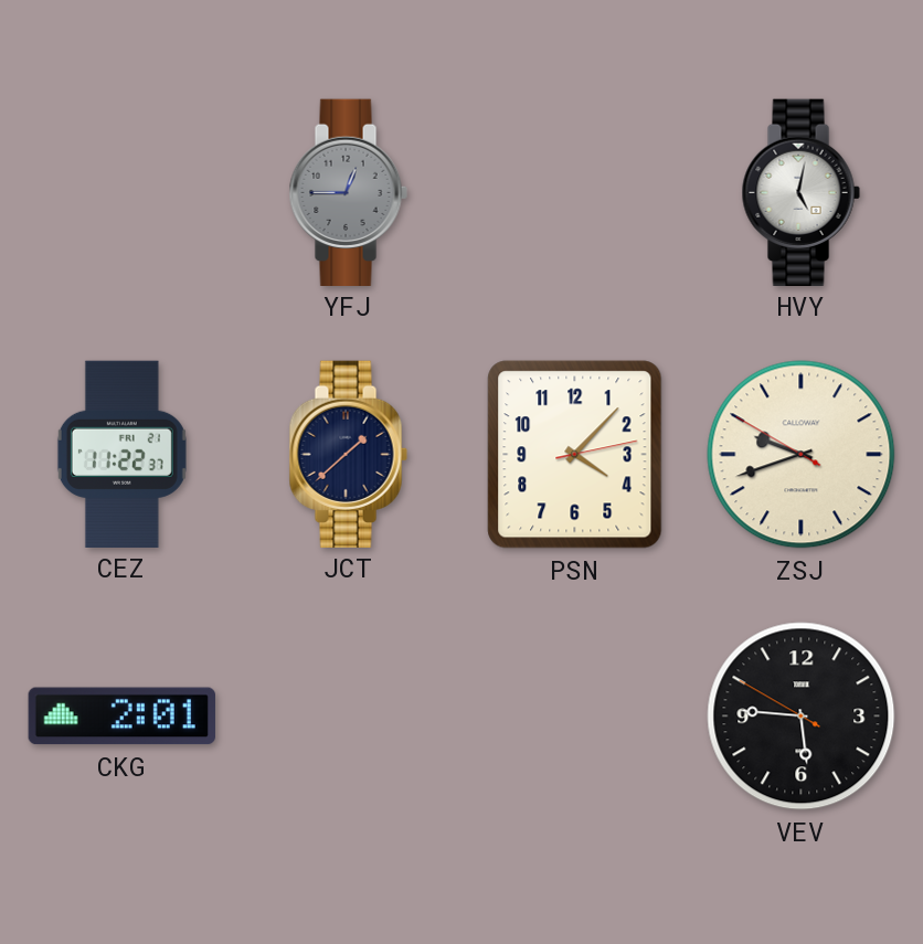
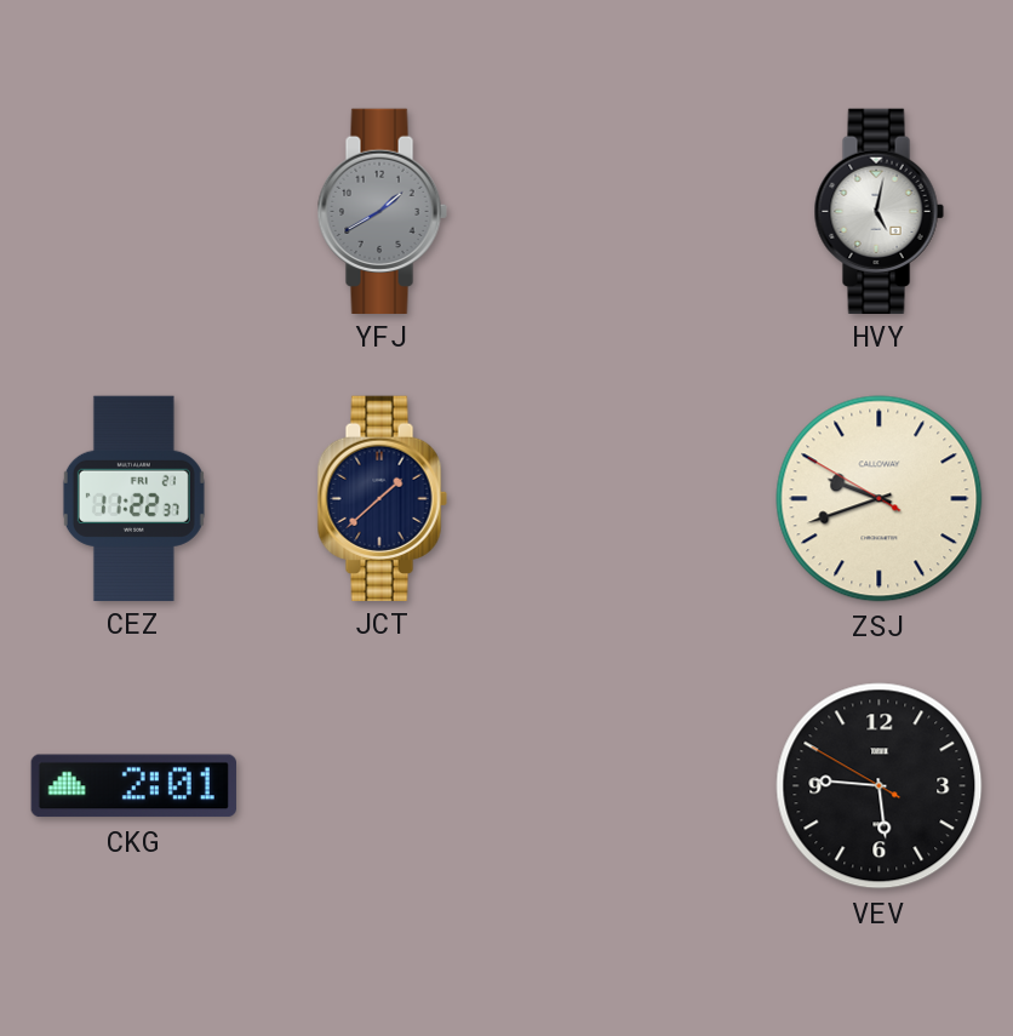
YFJ: 12:45 -> 1:40
PSN: 4:07 -> none
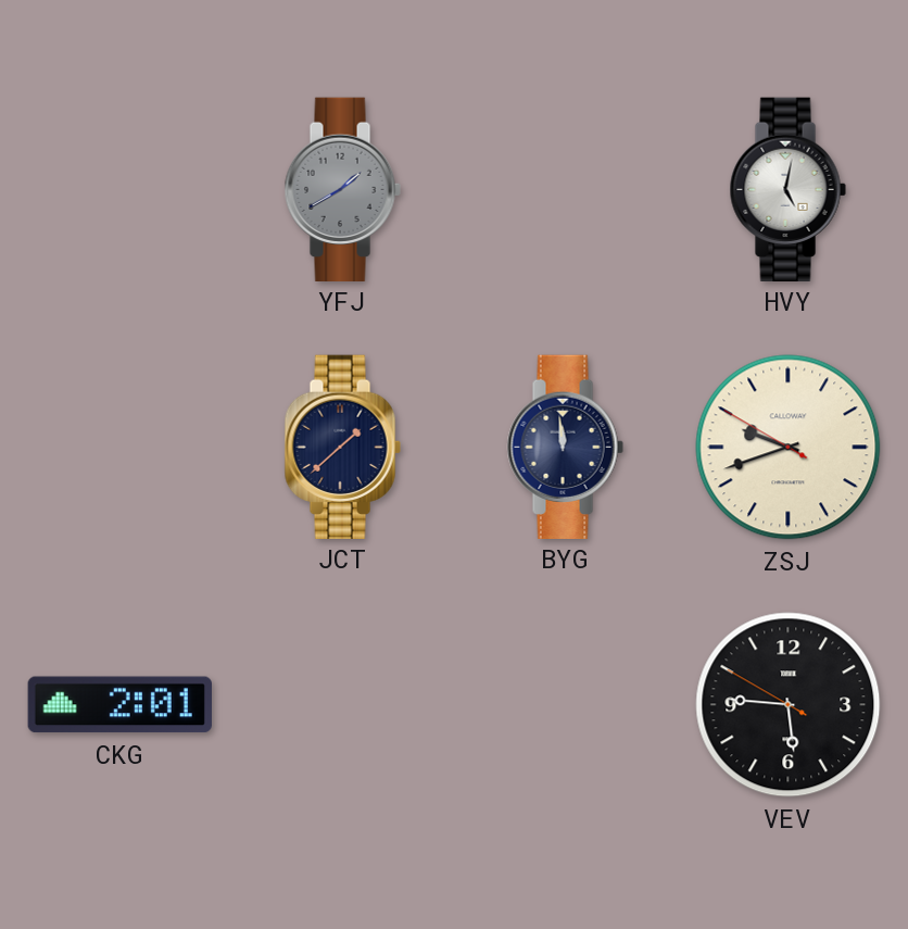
CEZ: 11:22 -> none
BYG: none -> 11:59
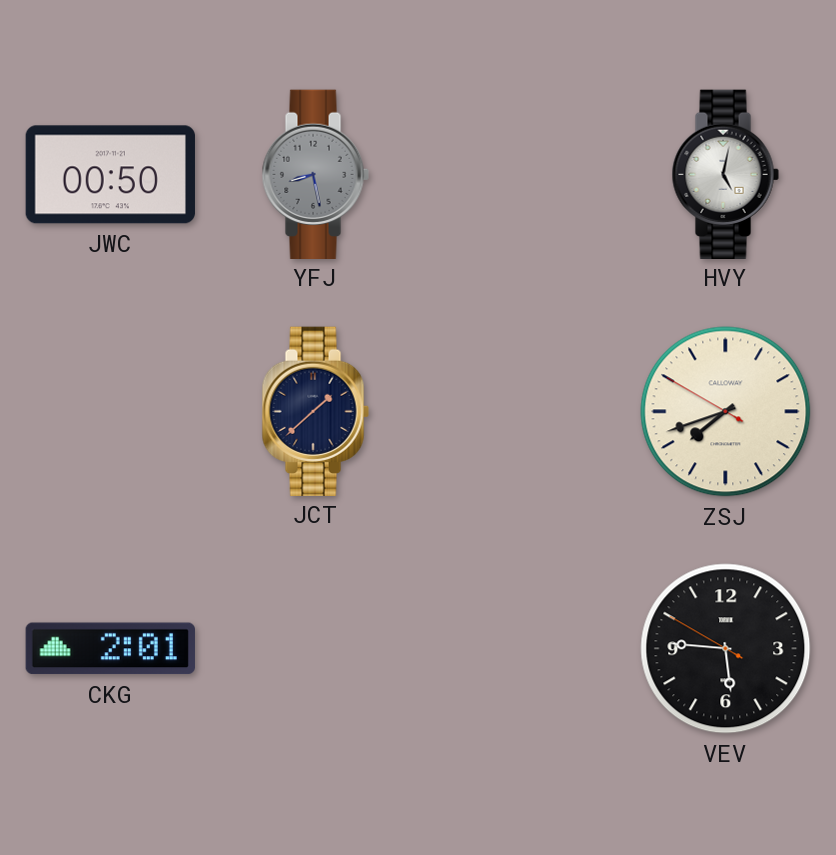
JWC: none -> 00:50
YFJ: 1:40 -> 8:28
BYG: 11:59 -> none
ZSJ: 9:41 -> 7:41
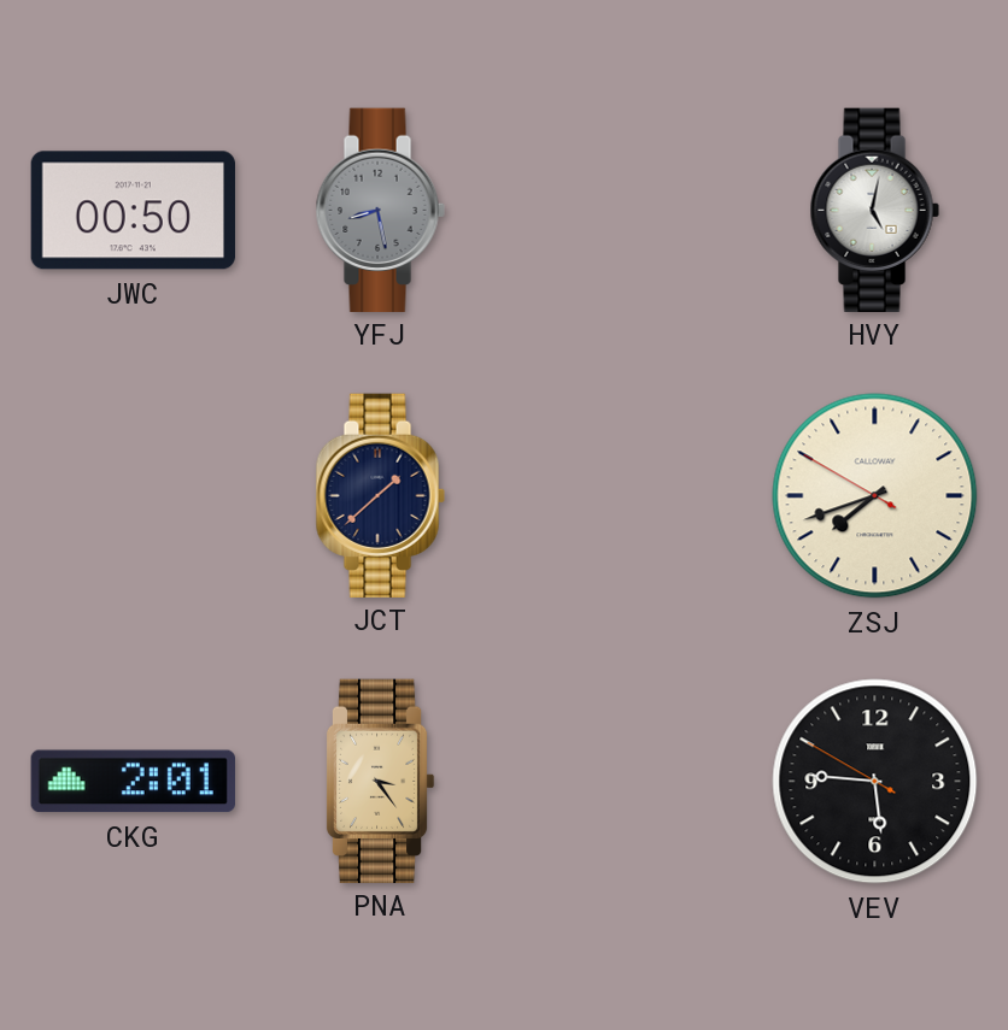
PNA: none -> 3:24
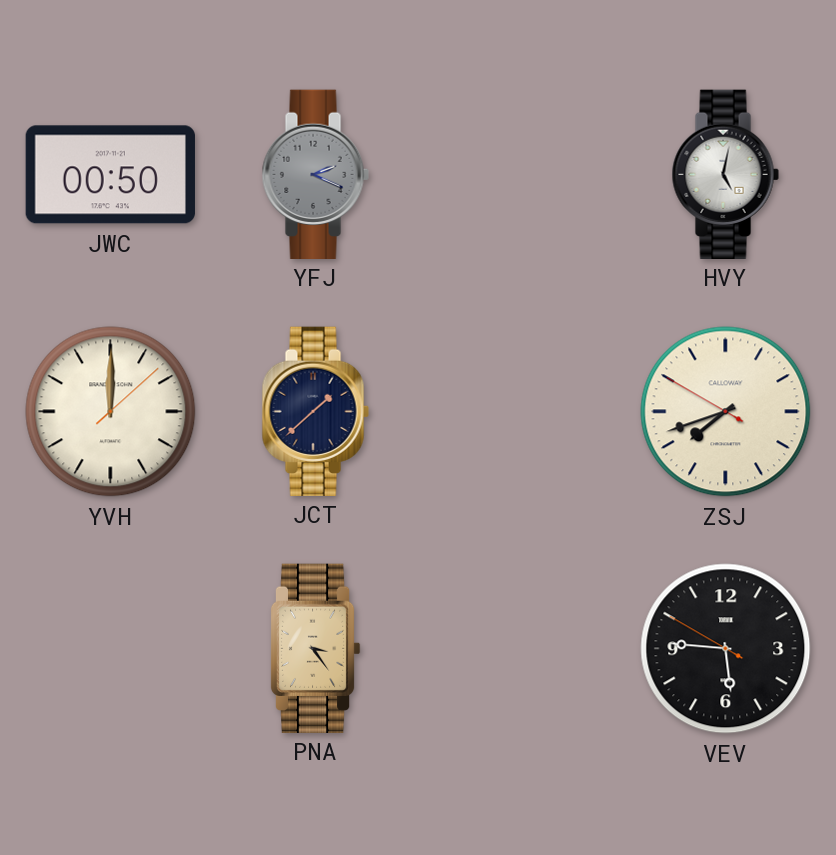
YFJ: 8:28 -> 2:19
YVH: none -> 12:00
CKG: 2:01 -> none
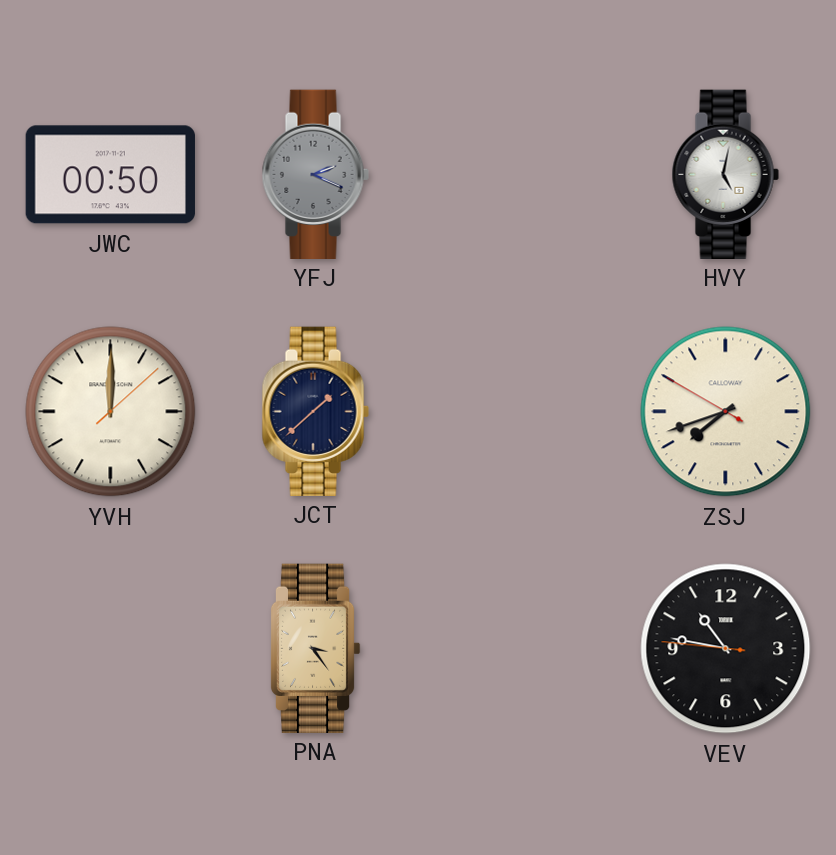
VEV: 5:45 -> 10:46
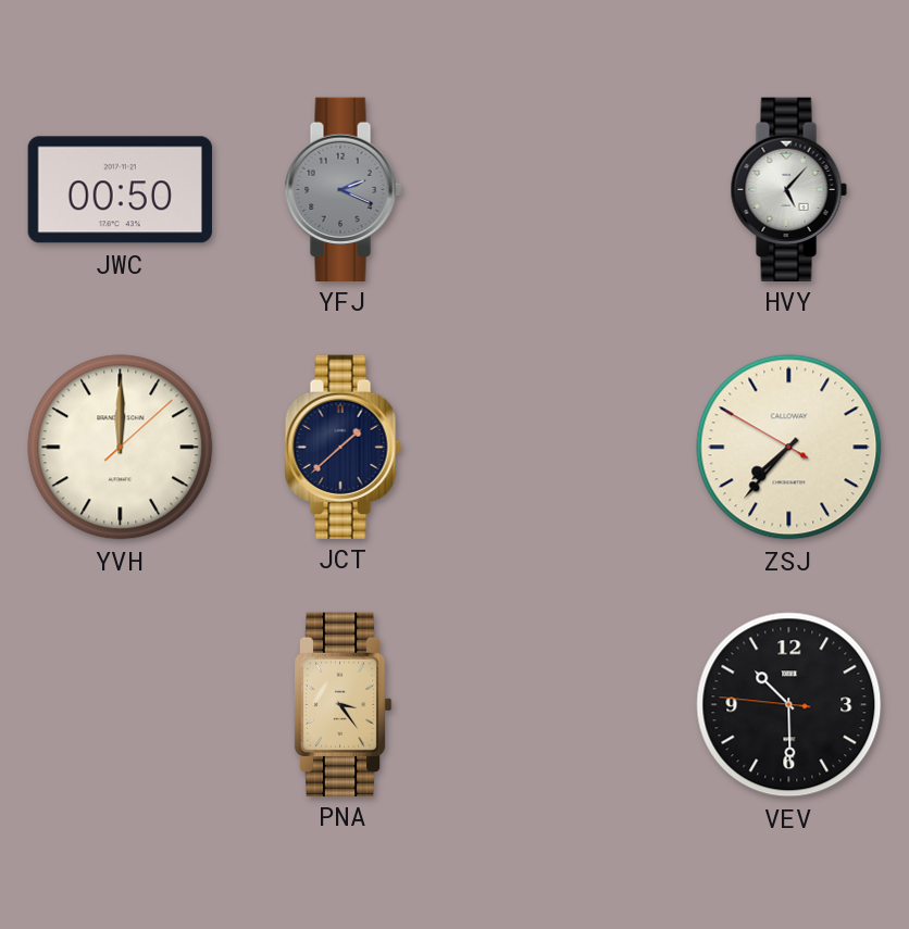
HVY: 5:02 -> 5:07
ZSJ: 7:41 -> 7:36
VEV: 10:46 -> 10:29
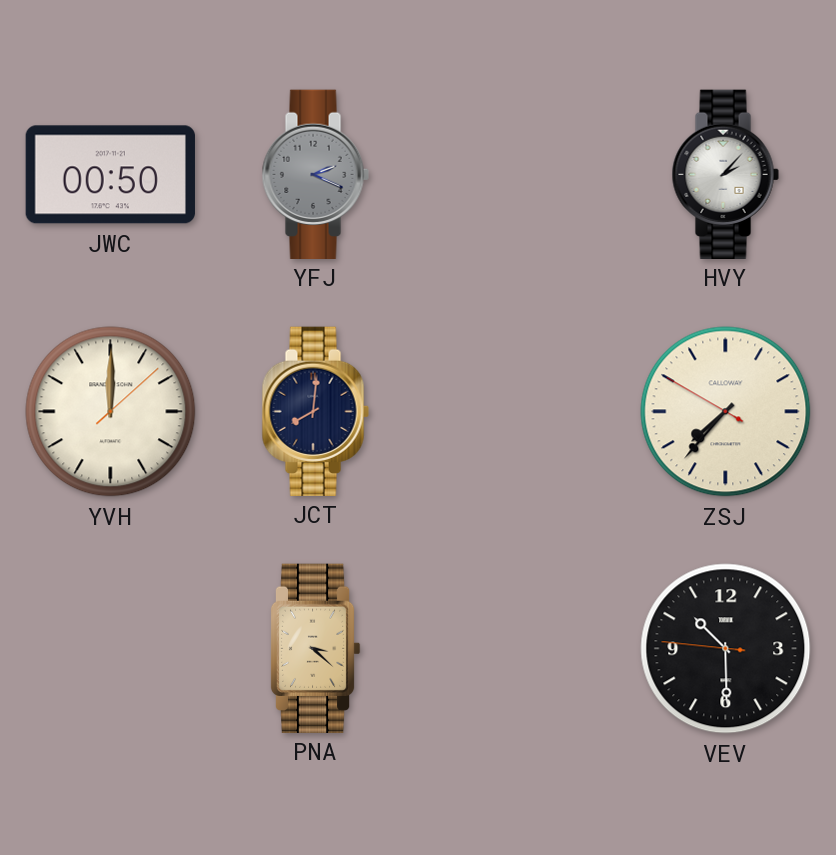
HVY: 5:07 -> 2:07
JCT: 1:38 -> 8:01
PNA: 3:24 -> 3:22
